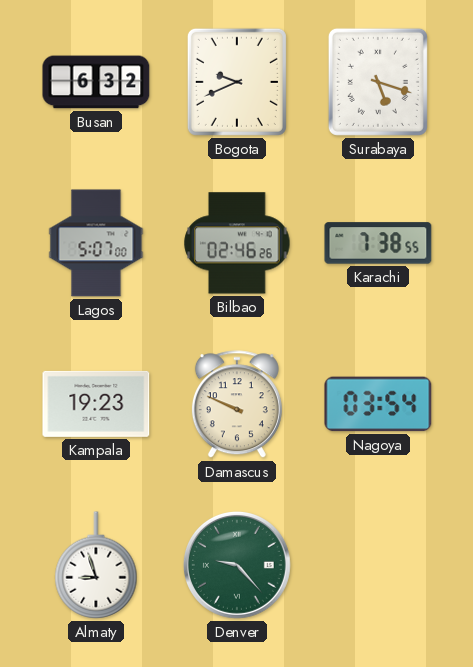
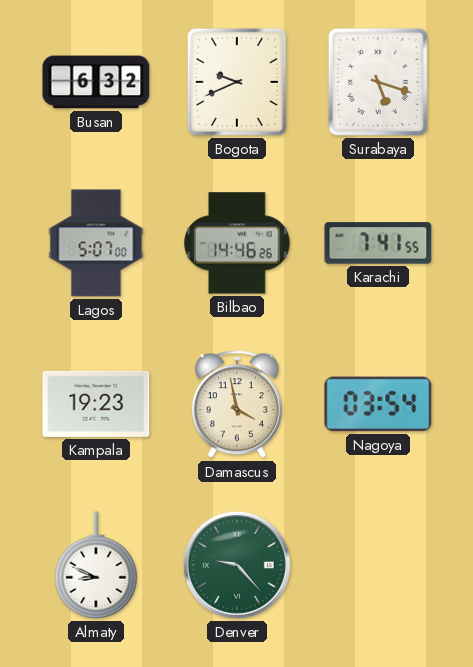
Bilbao: 02:46 -> 14:46
Karachi: 7:38 -> 7:41
Damascus: 9:49 -> 3:58
Almaty: 8:57 -> 8:49
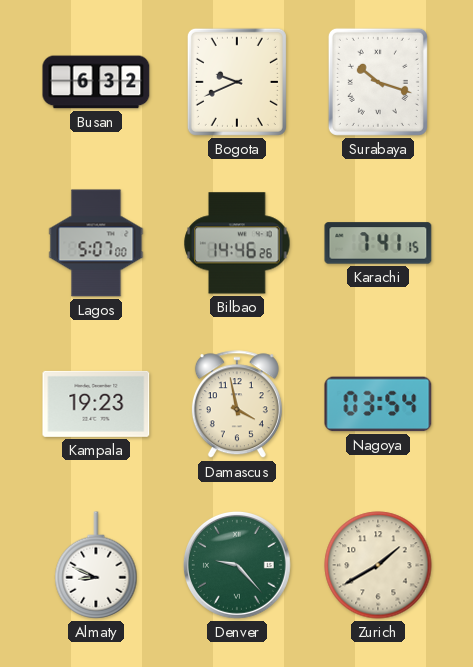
Surabaya: 5:18 -> 10:18
Karachi: 7:41:55 -> 7:41:15
Zurich: none -> 1:40
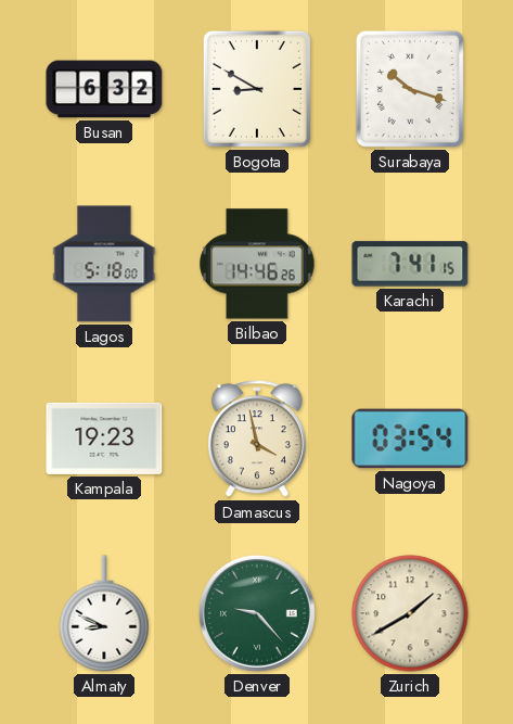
Bogota: 9:41 -> 8:50
Lagos: 5:07 -> 5:18
